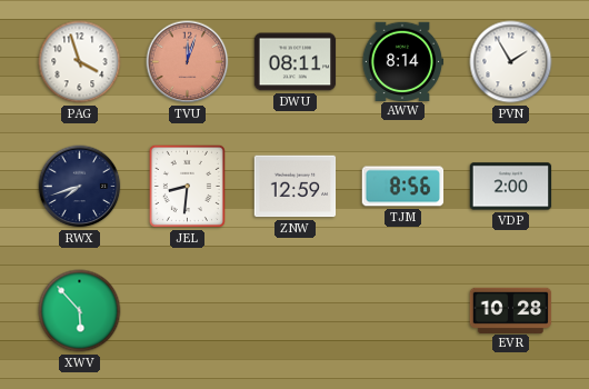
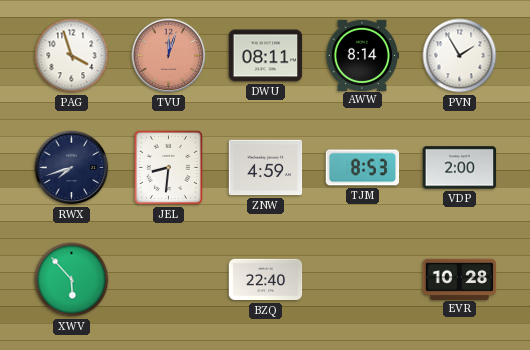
ZNW: 12:59 -> 4:59
TJM: 8:56 -> 8:53
BZQ: none -> 22:40
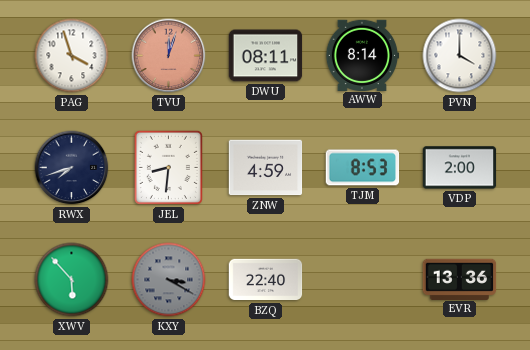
PVN: 1:55 -> 4:00
KXY: none -> 3:20
EVR: 10:28 -> 13:36
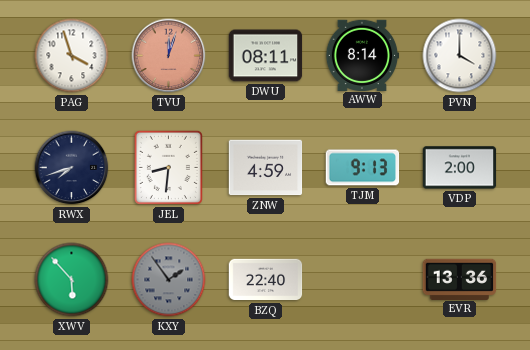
TJM: 8:53 -> 9:13
KXY: 3:20 -> 1:54
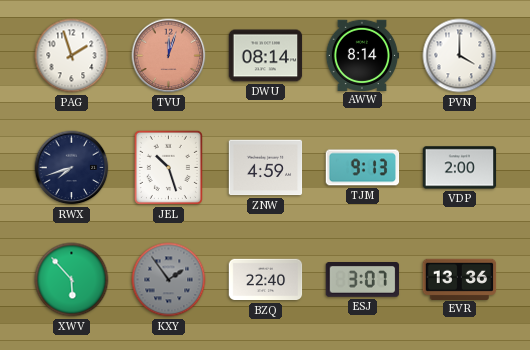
PAG: 3:57 -> 1:57
DWU: 08:11 -> 08:14
JEL: 8:31 -> 10:27
ESJ: none -> 3:07
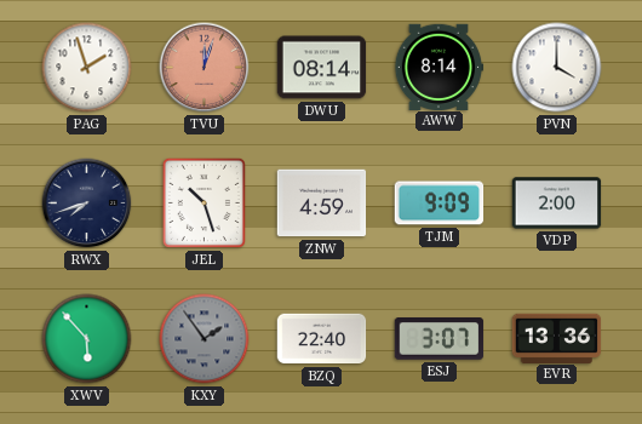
TJM: 9:13 -> 9:09
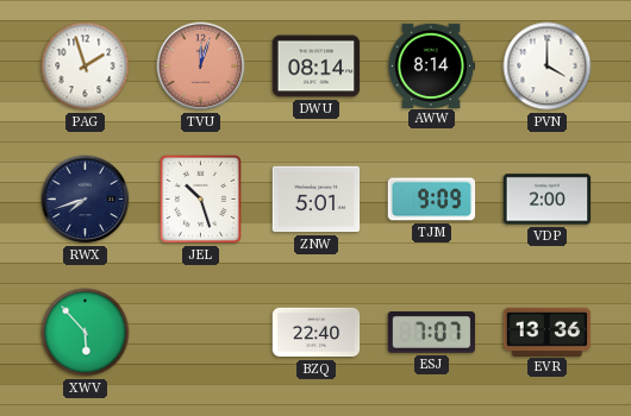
ZNW: 4:59 -> 5:01
KXY: 1:54 -> none
ESJ: 3:07 -> 7:07
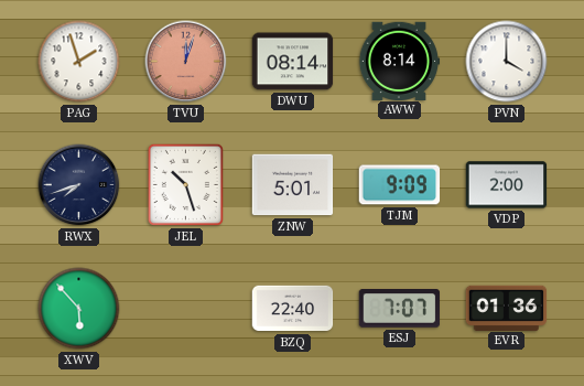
EVR: 13:36 -> 01:36
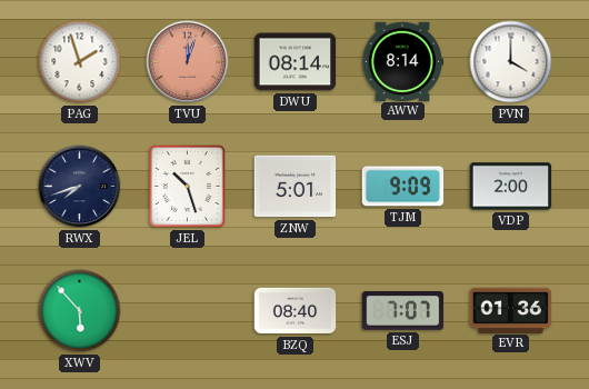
BZQ: 22:40 -> 08:40
